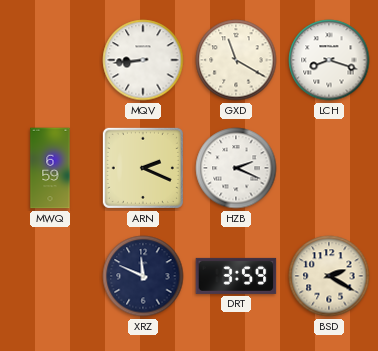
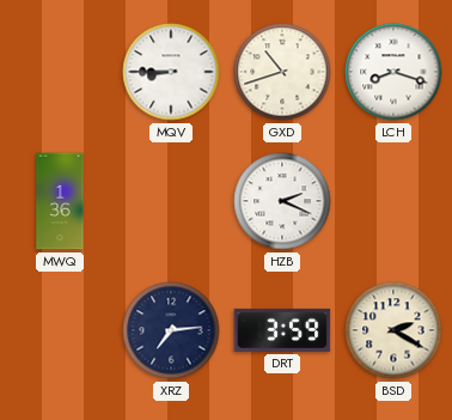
MQV: 8:44 -> 8:45
GXD: 11:20 -> 10:42
MWQ: 6:59 -> 1:36
ARN: 2:19 -> none
XRZ: 11:49 -> 7:14
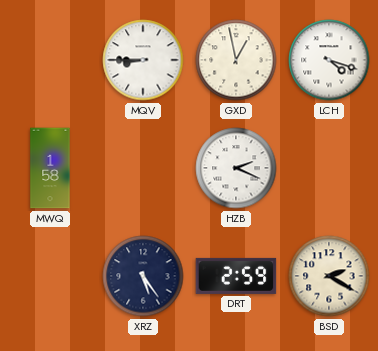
GXD: 10:42 -> 12:58
LCH: 8:18 -> 4:18
MWQ: 1:36 -> 1:58
XRZ: 7:14 -> 5:24
DRT: 3:59 -> 2:59
